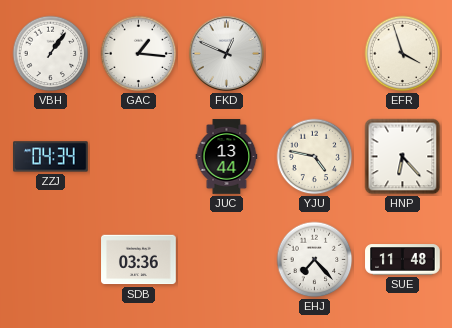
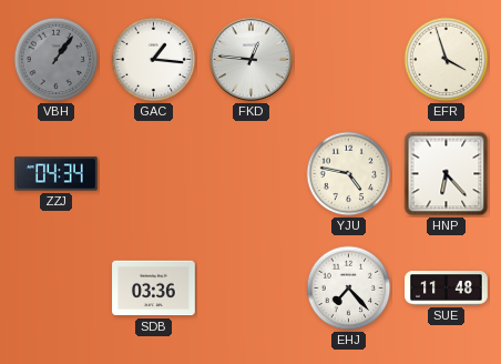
VBH dial: white -> grey
FKD: 12:49 -> 12:46
JUC: 13:44 -> none
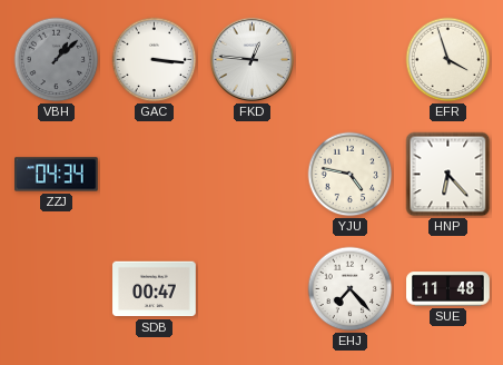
VBH: 1:06 -> 1:08
GAC: 1:16 -> 3:16
SDB: 03:36 -> 00:47
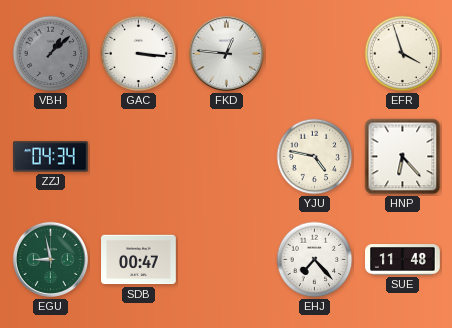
EGU: none -> 8:58
